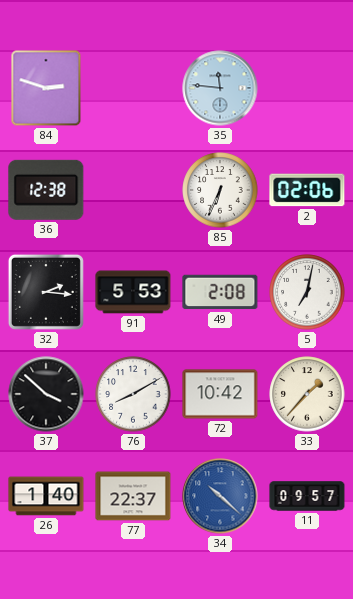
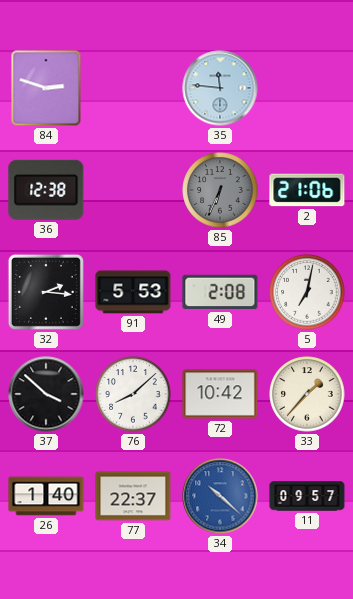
85 dial: white -> grey
2: 02:06 -> 21:06
76: 8:10 -> 8:08
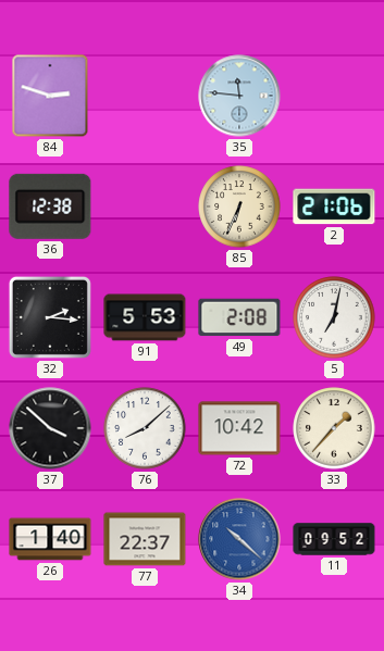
85 dial: grey -> cream
11: 09:57 -> 09:52
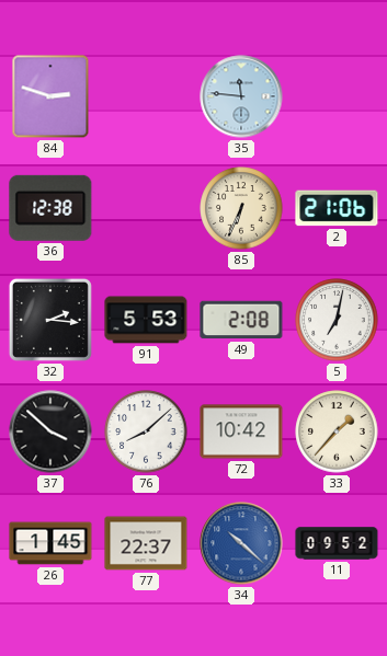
26: 1:40 -> 1:45
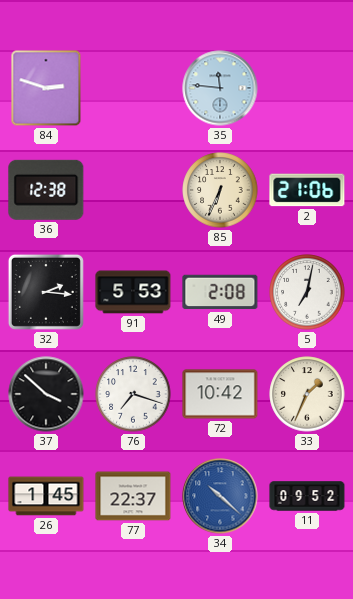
76: 8:08 -> 7:18
33: 1:37 -> 1:34
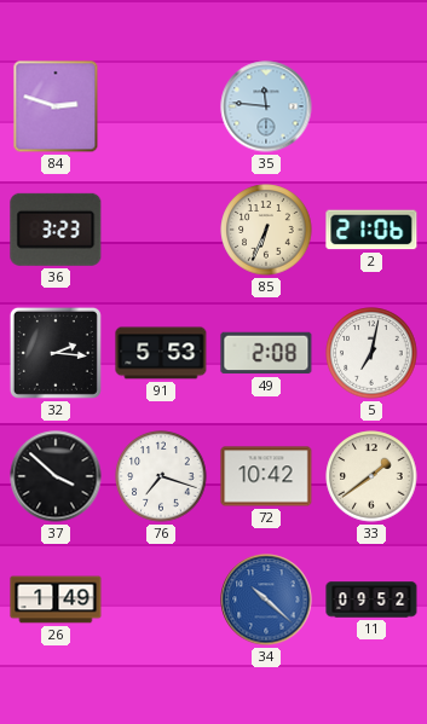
36: 12:38 -> 3:23
33: 1:34 -> 1:39
26: 1:45 -> 1:49
77: 22:37 -> none
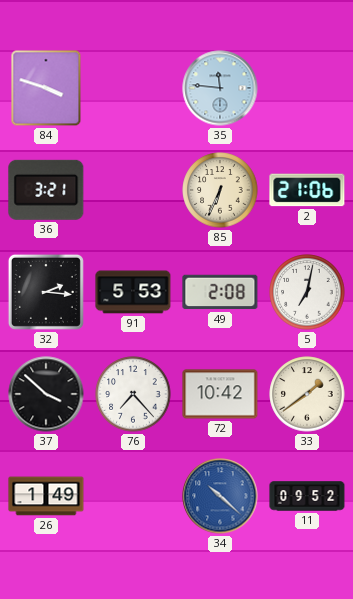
84: 2:48 -> 3:48
36: 3:23 -> 3:21
76: 7:18 -> 7:23
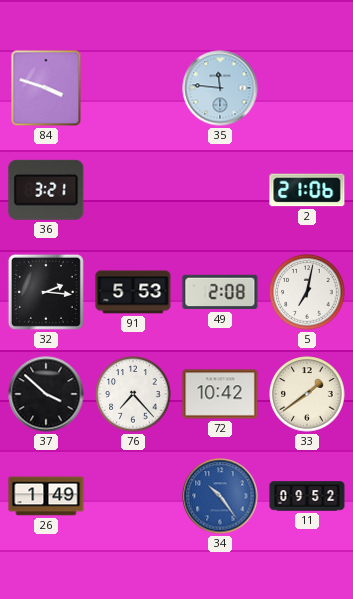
85: 6:34 -> none
34: 10:22 -> 10:24
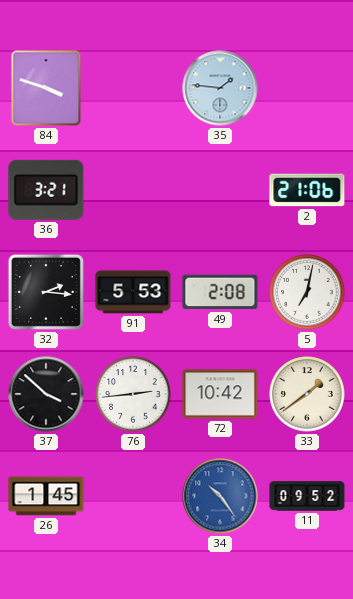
35: 11:46 -> 1:46
76: 7:23 -> 2:44
26: 1:49 -> 1:45
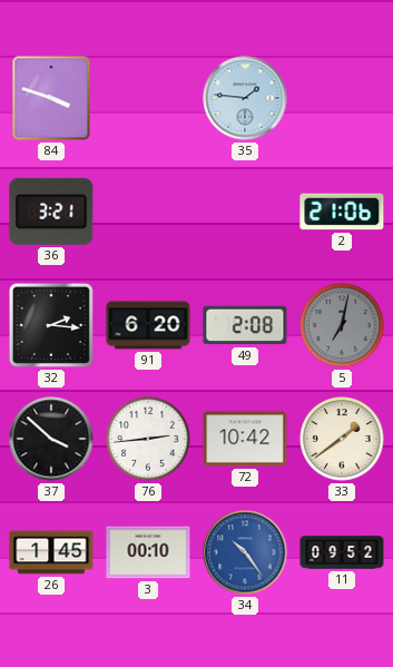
91: 5:53 -> 6:20
5 dial: white -> grey
3: none -> 00:10
